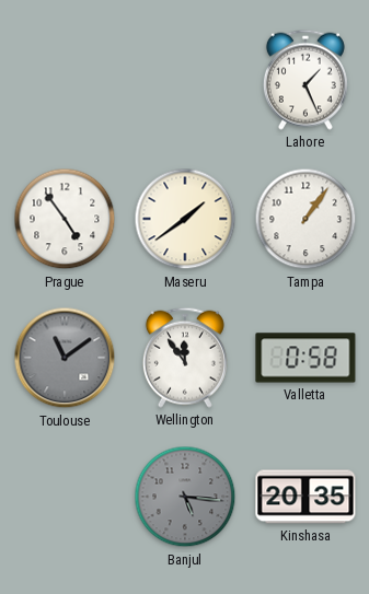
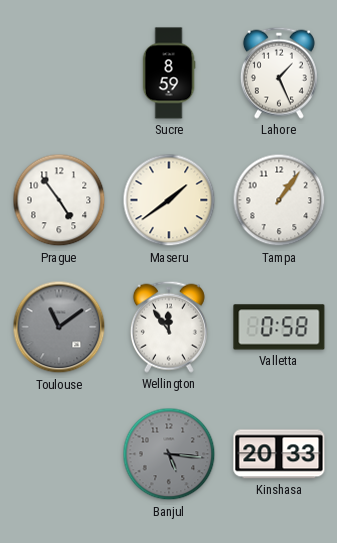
Sucre: none -> 8:59
Kinshasa: 20:35 -> 20:33
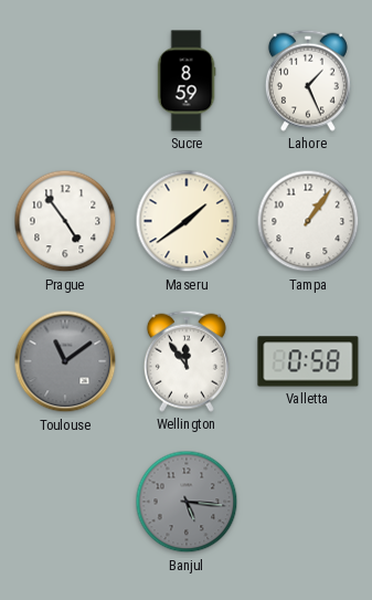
Kinshasa: 20:33 -> none
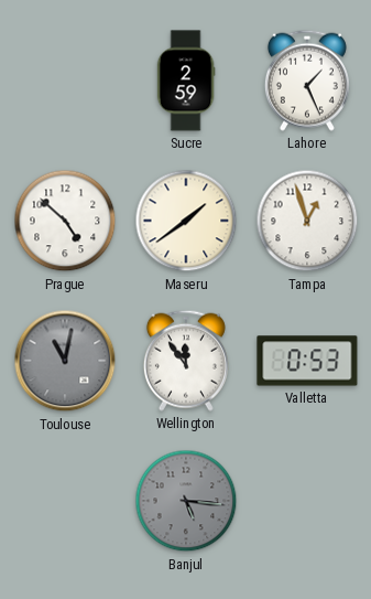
Sucre: 8:59 -> 2:59
Prague: 4:54 -> 4:52
Tampa: 1:06 -> 12:57
Toulouse: 11:09 -> 11:02
Valletta: 0:58 -> 0:53
